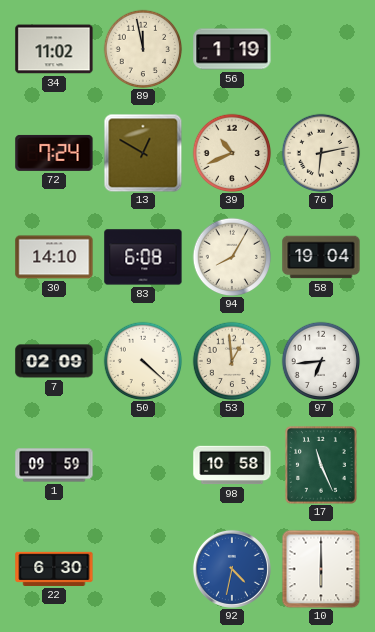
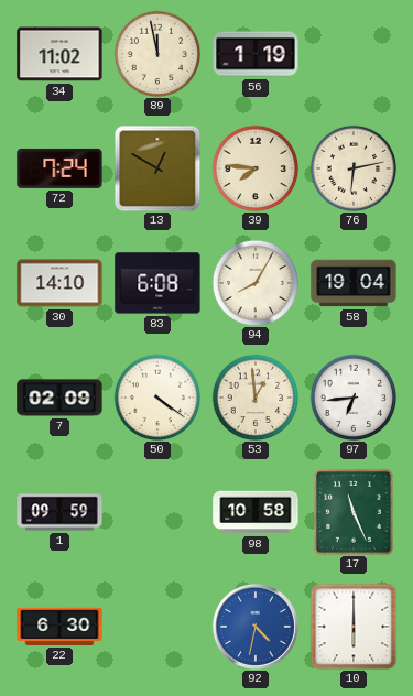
39: 10:41 -> 7:46
50: 4:22 -> 4:21
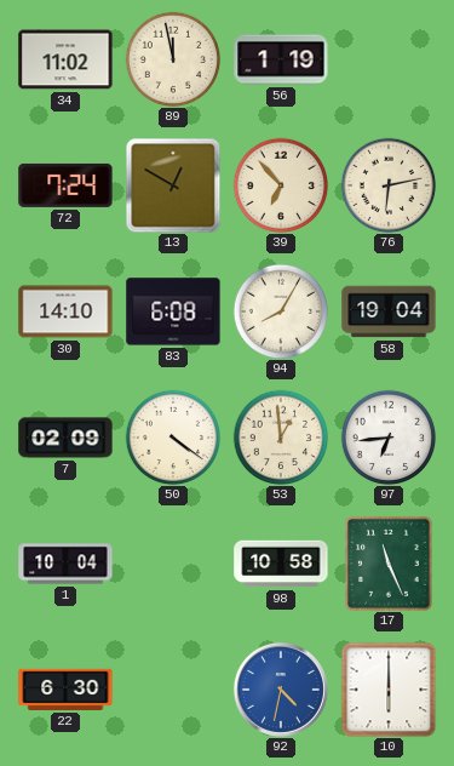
39: 7:46 -> 6:53
1: 09:59 -> 10:04
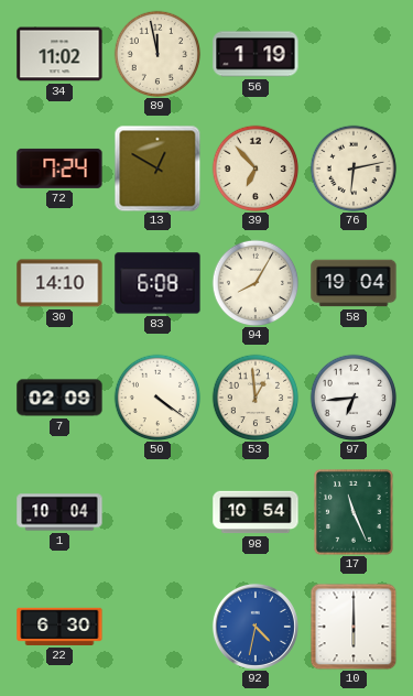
98: 10:58 -> 10:54
